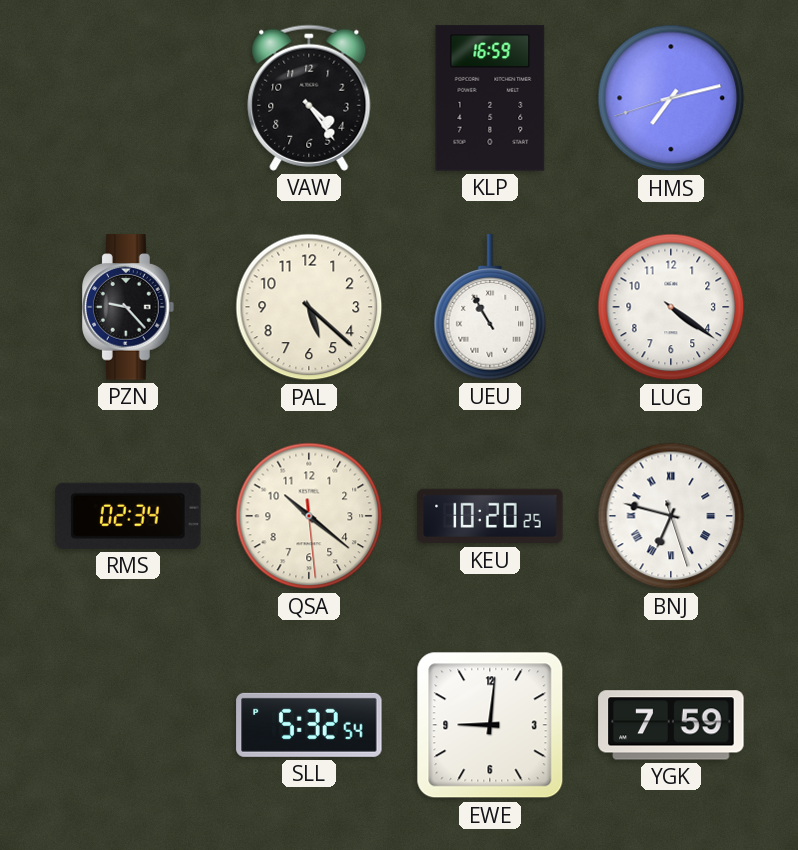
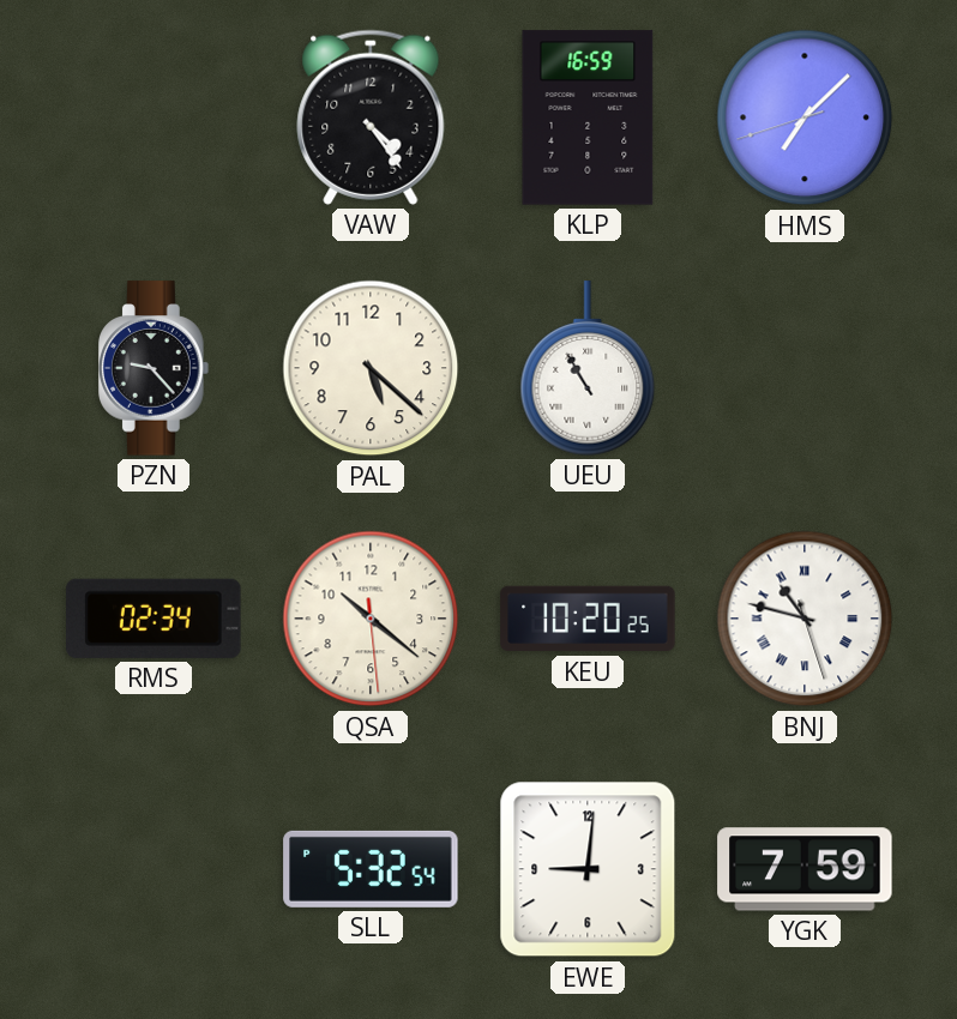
HMS: 7:12 -> 7:07
LUG: 4:21 -> none
BNJ: 6:47 -> 10:47
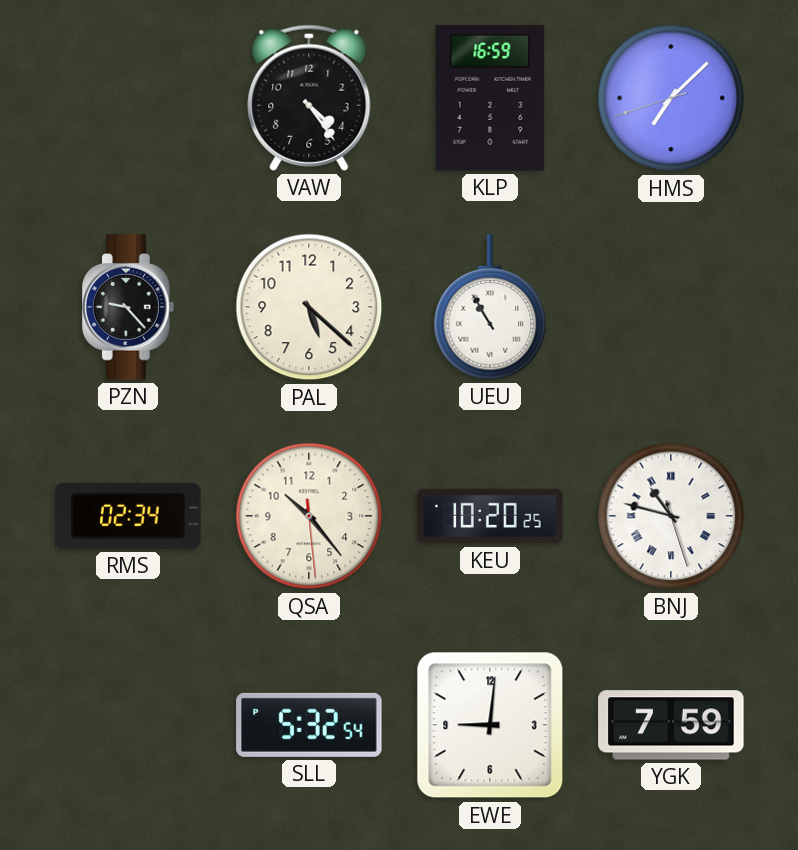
QSA: 10:21 -> 10:23
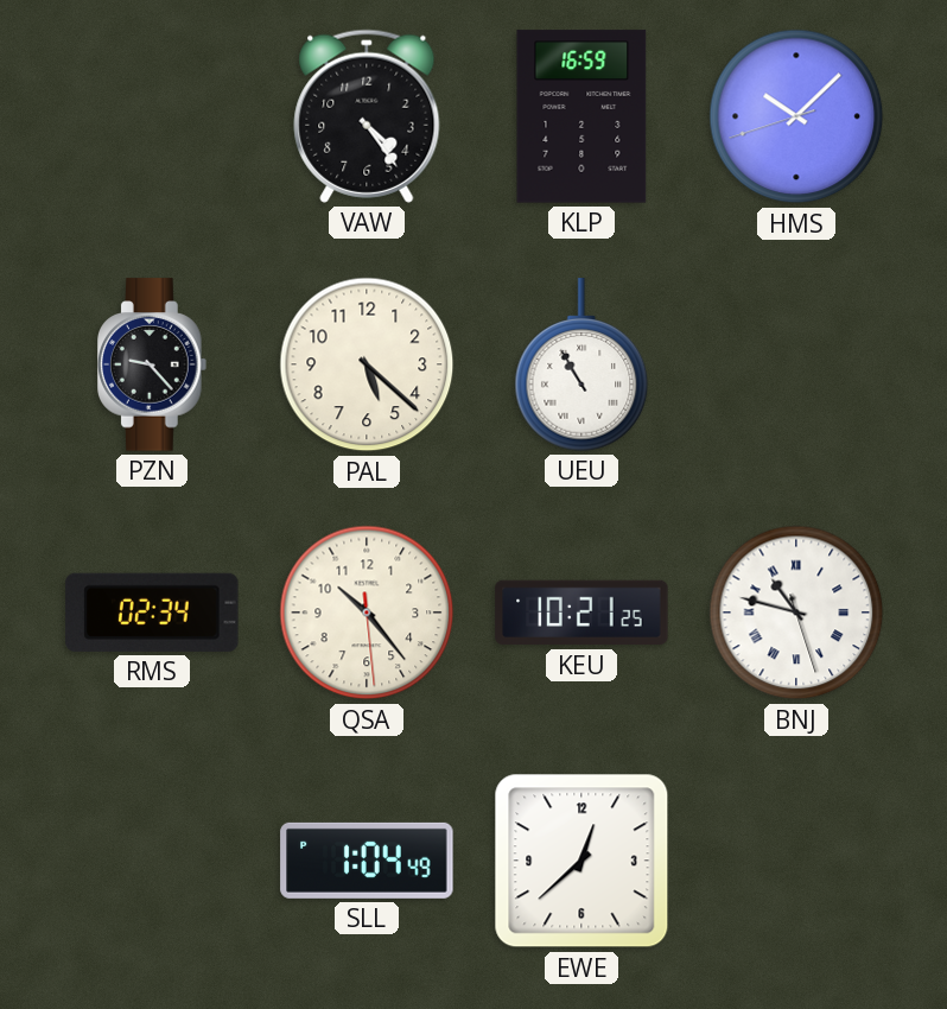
HMS: 7:07 -> 10:07
KEU: 10:20 -> 10:21
SLL: 5:32 -> 1:04
EWE: 9:01 -> 12:38
YGK: 7:59 -> none
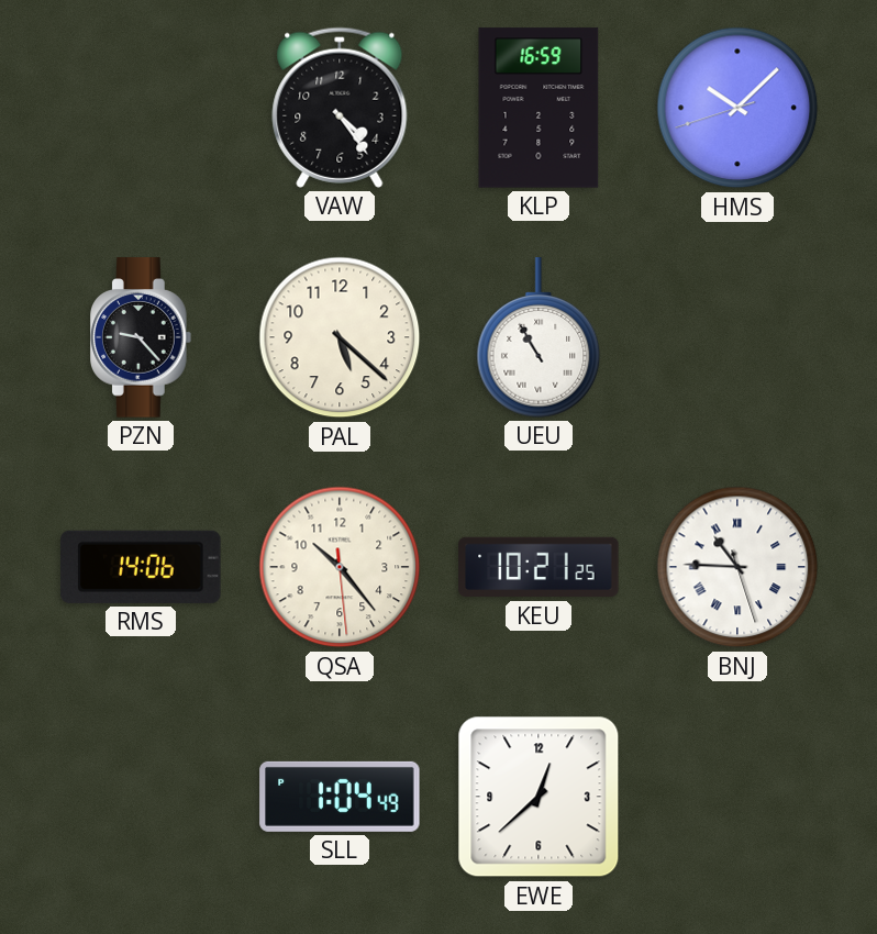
RMS: 02:34 -> 14:06
BNJ: 10:47 -> 10:45
